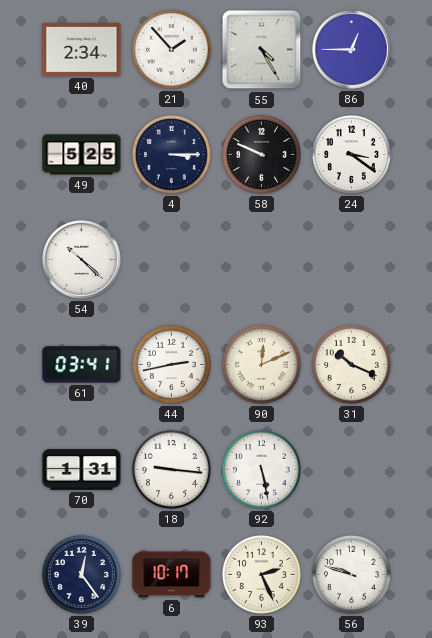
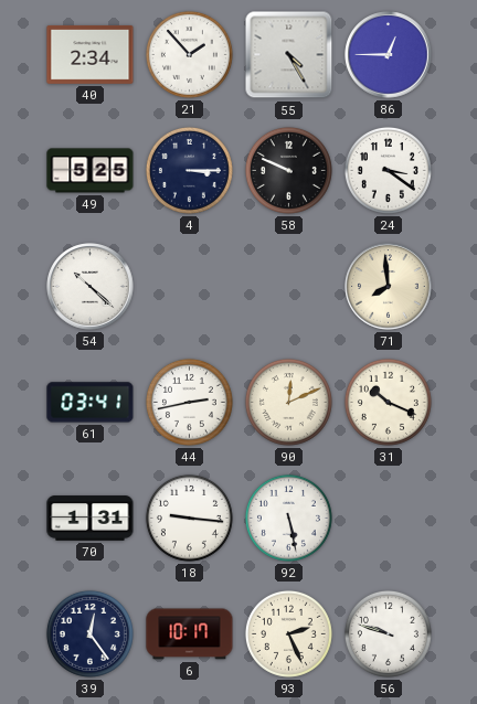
71: none -> 7:59
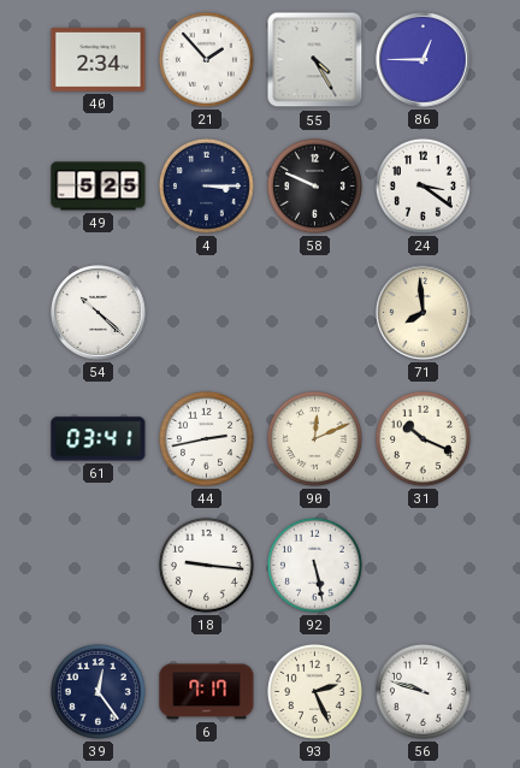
70: 1:31 -> none
6: 10:17 -> 7:17
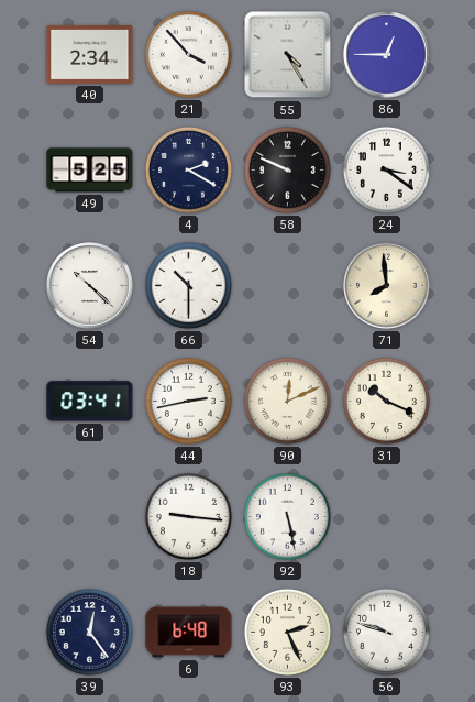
21: 1:53 -> 3:53
4: 3:15 -> 2:20
66: none -> 10:30
6: 7:17 -> 6:48
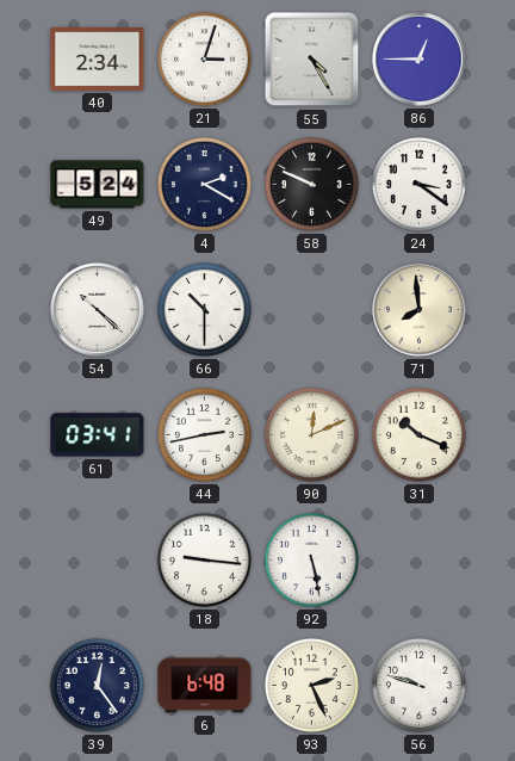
21: 3:53 -> 3:03
49: 5:25 -> 5:24
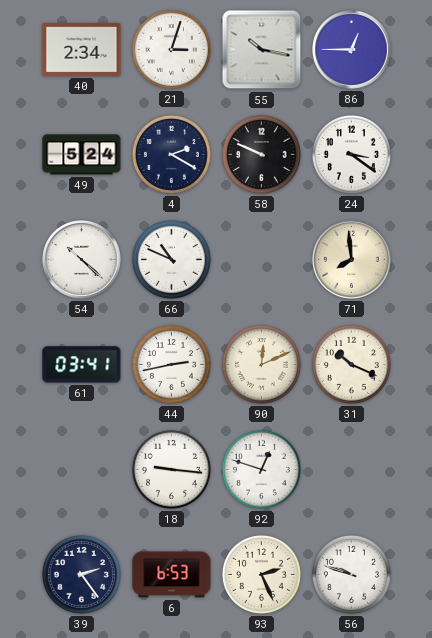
55: 4:25 -> 10:17
66: 10:30 -> 10:49
92: 5:28 -> 12:48
39: 12:24 -> 2:24
6: 6:48 -> 6:53
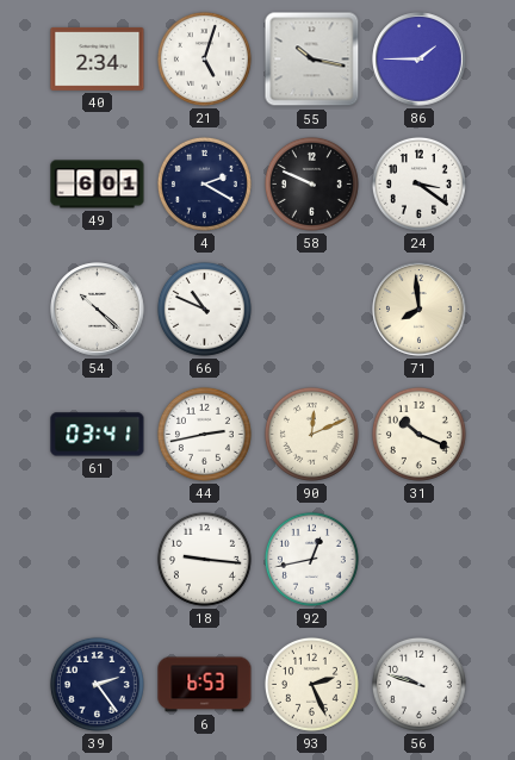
21: 3:03 -> 5:03
86: 12:45 -> 1:45
49: 5:24 -> 6:01
92: 12:48 -> 12:43
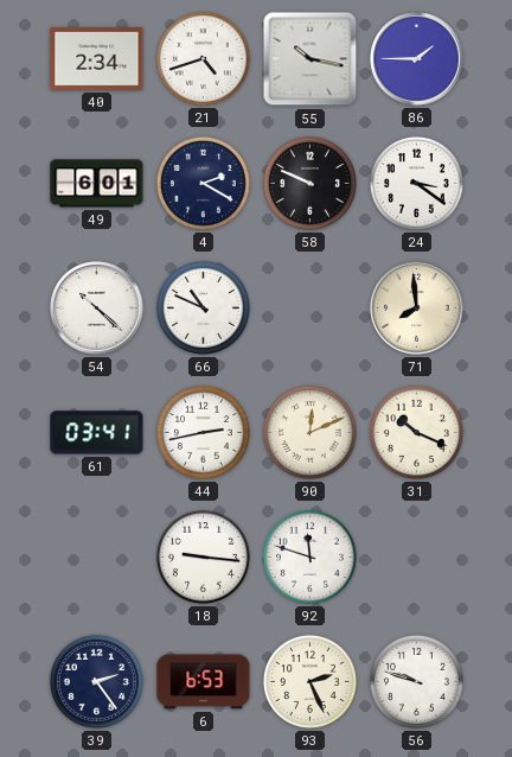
21: 5:03 -> 4:42
92: 12:43 -> 11:48
